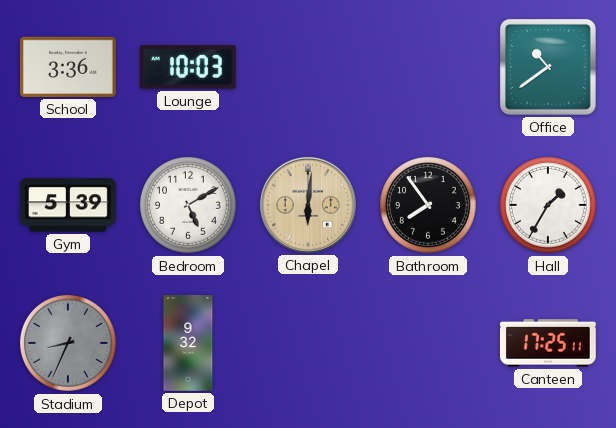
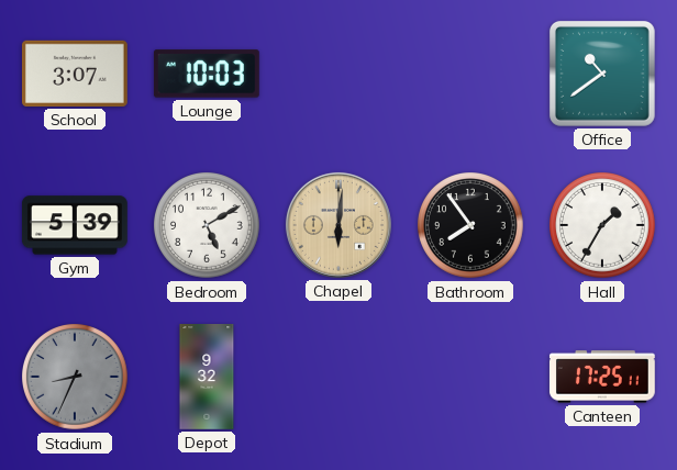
School: 3:36 -> 3:07
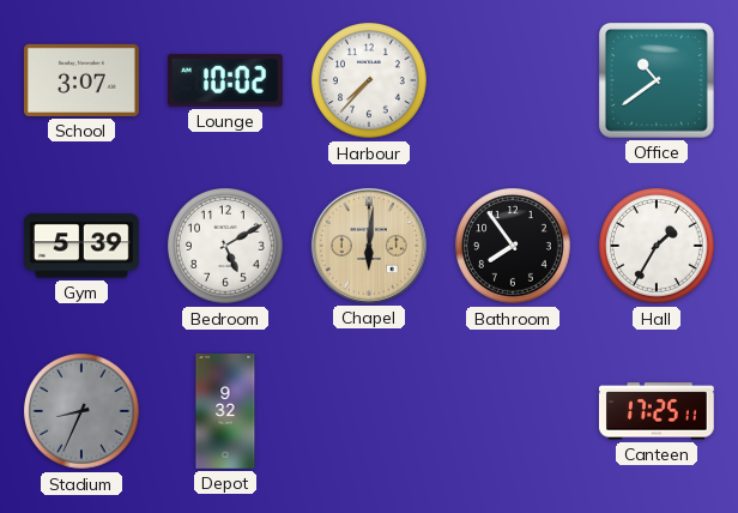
Lounge: 10:03 -> 10:02
Harbour: none -> 7:37
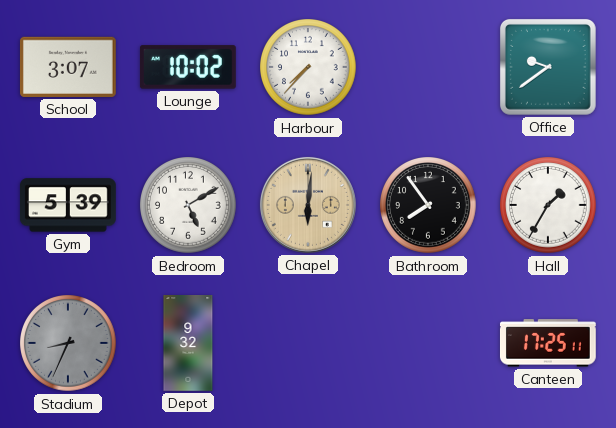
Office: 10:39 -> 9:39
